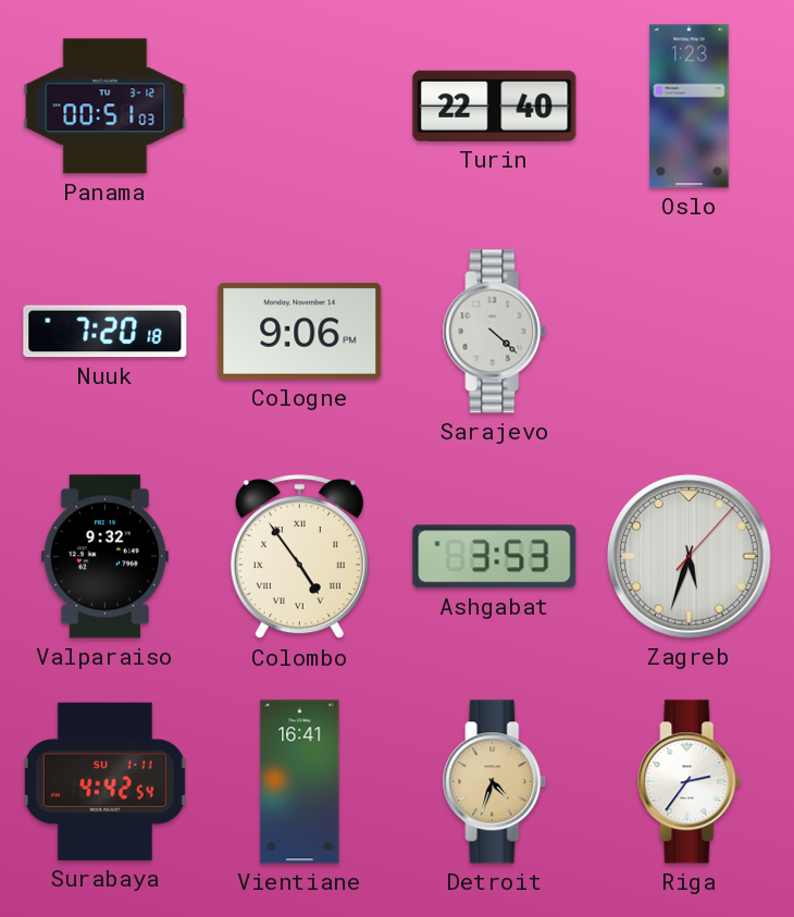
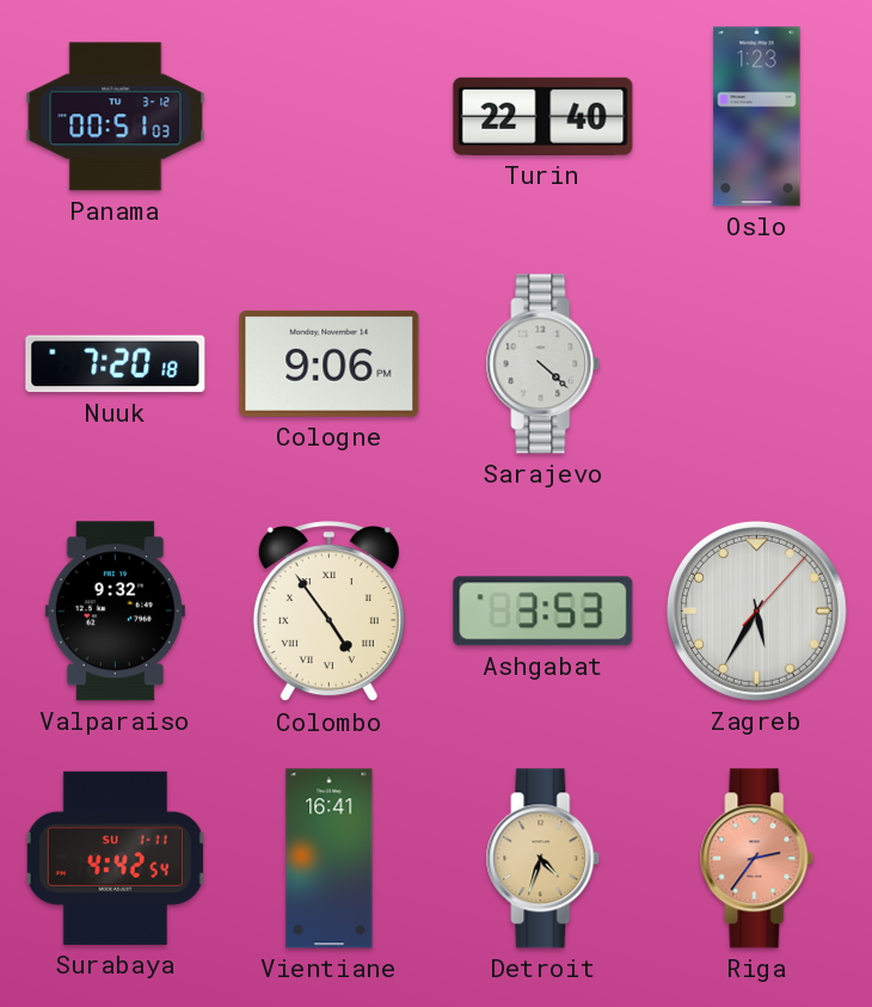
Zagreb: 5:33 -> 5:35
Riga dial: white -> salmon
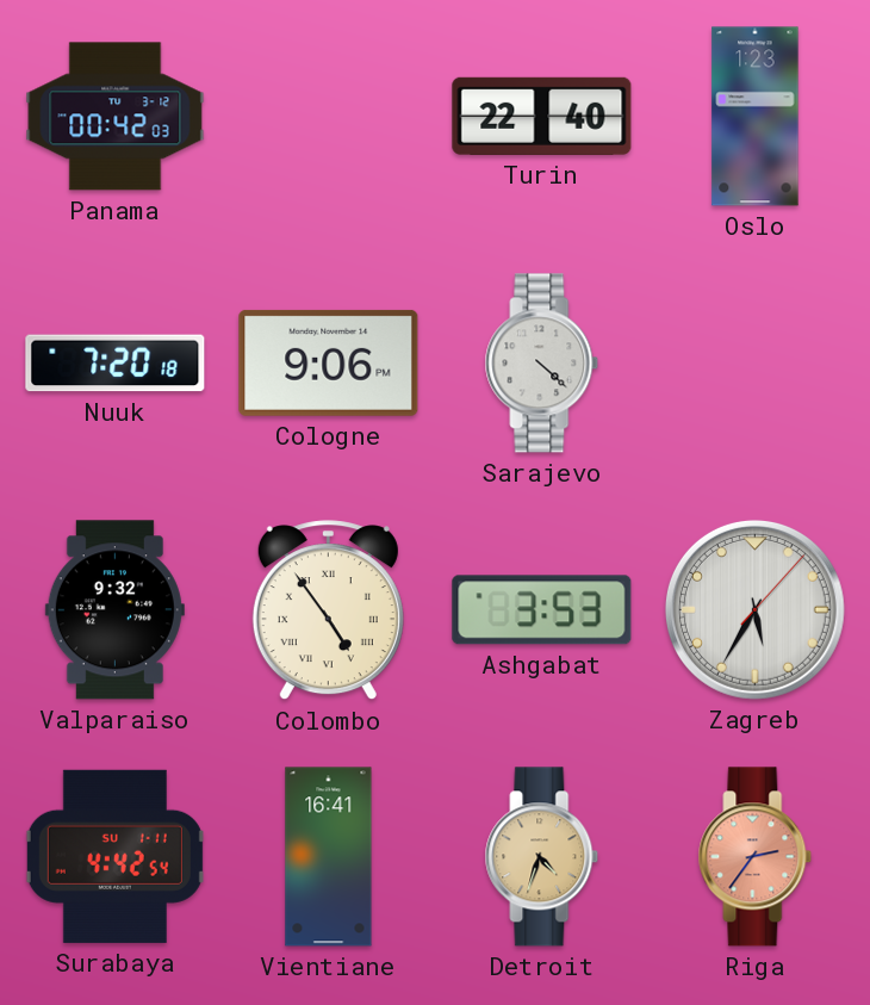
Panama: 00:51 -> 00:42
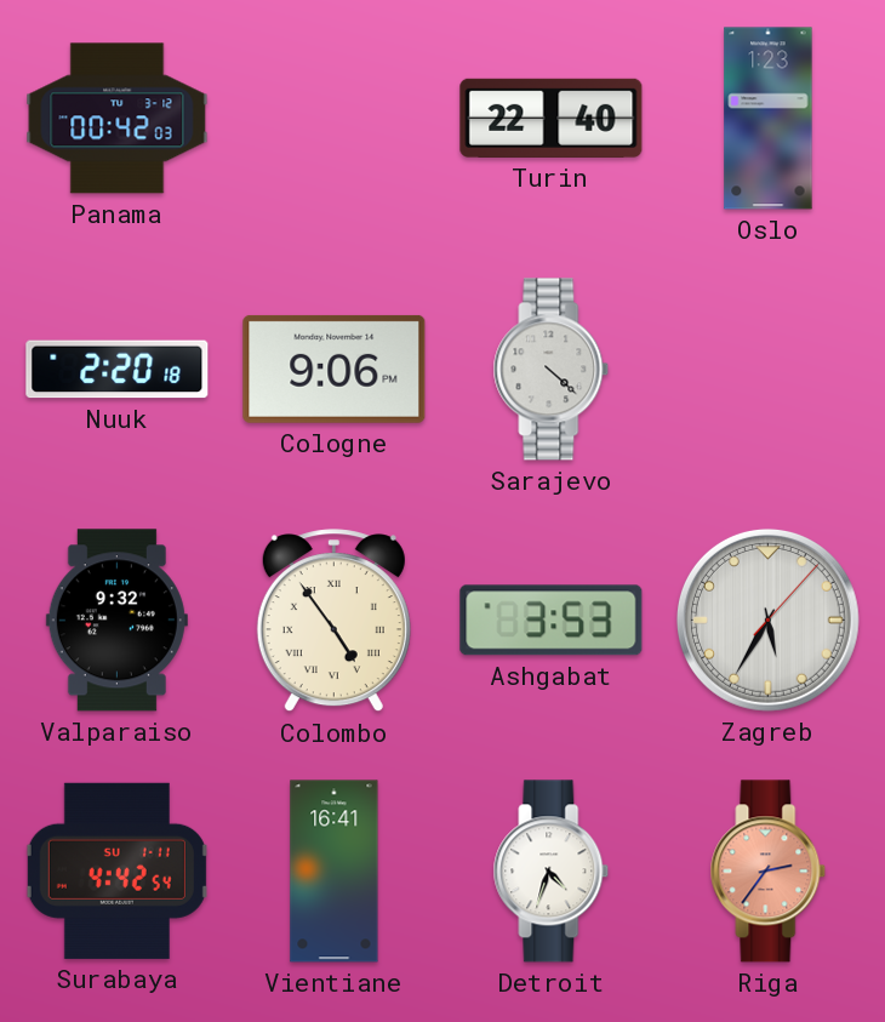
Nuuk: 7:20 -> 2:20
Detroit dial: champagne -> white
